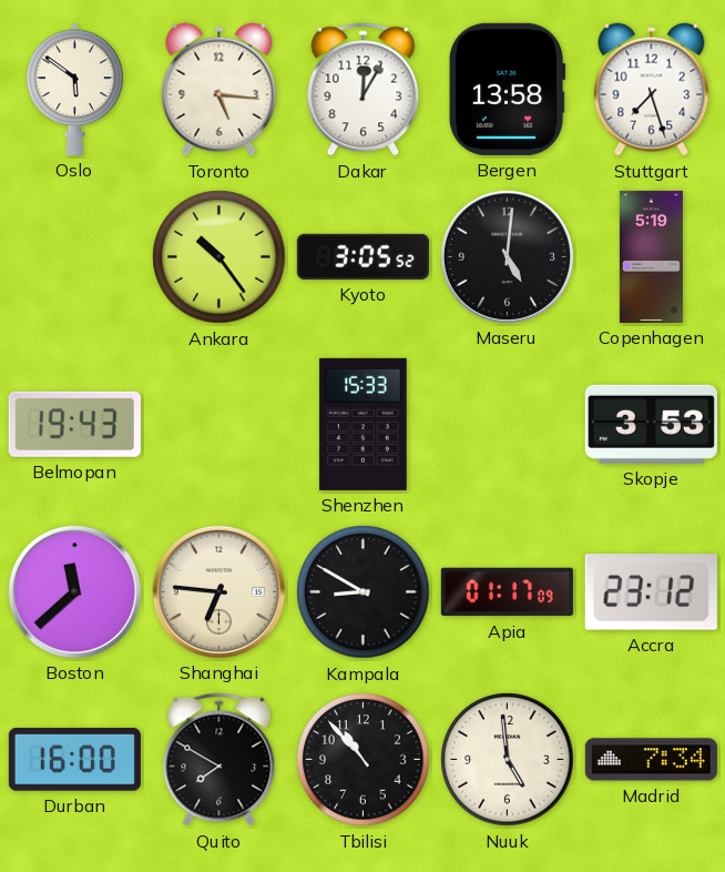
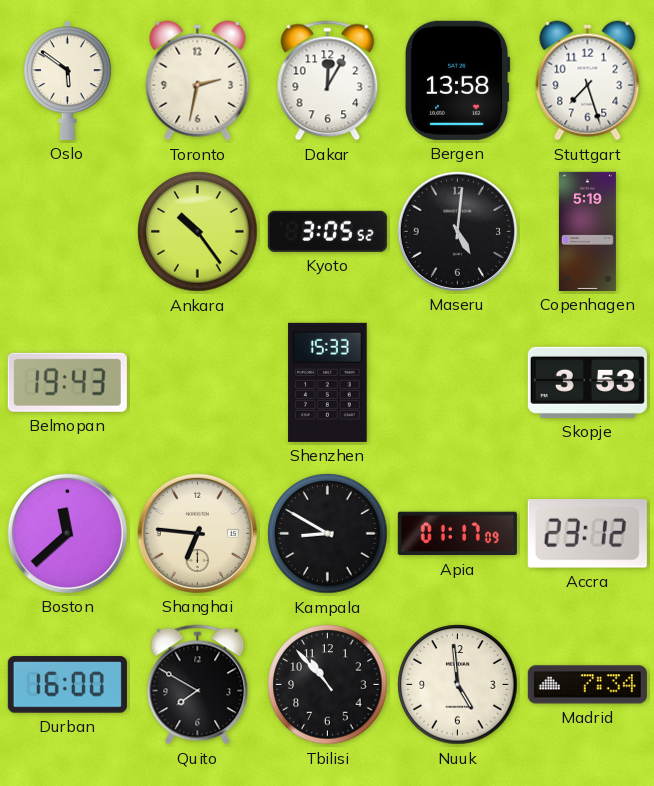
Toronto: 5:16 -> 2:32
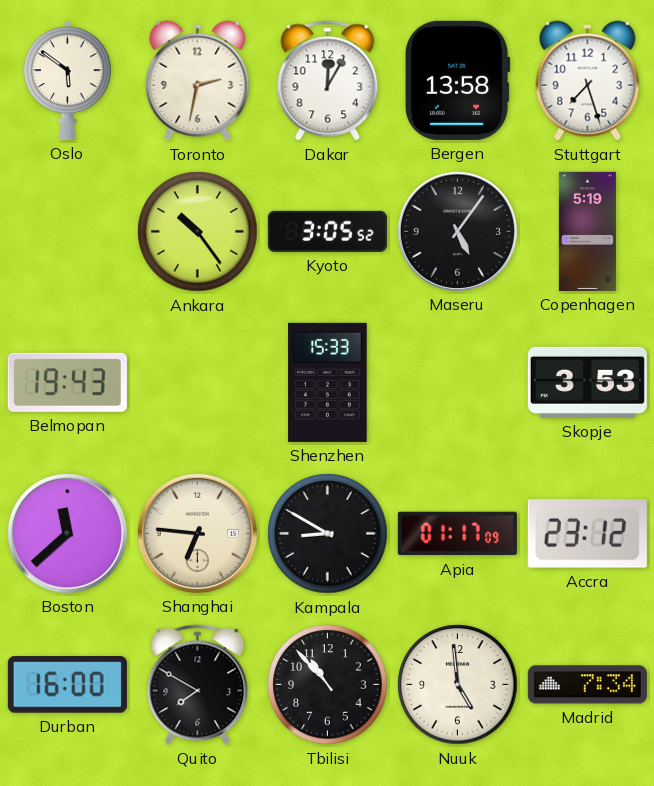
Maseru: 5:01 -> 5:06
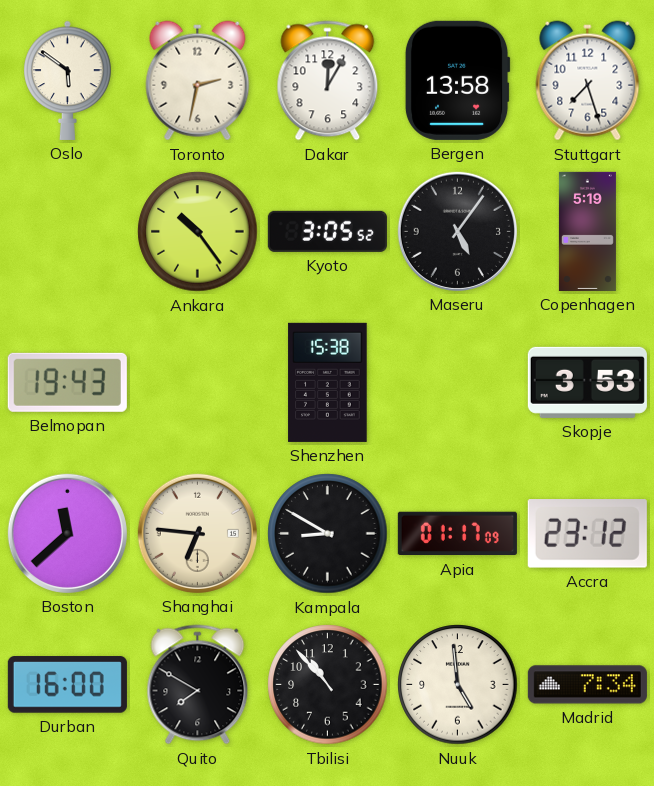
Shenzhen: 15:33 -> 15:38
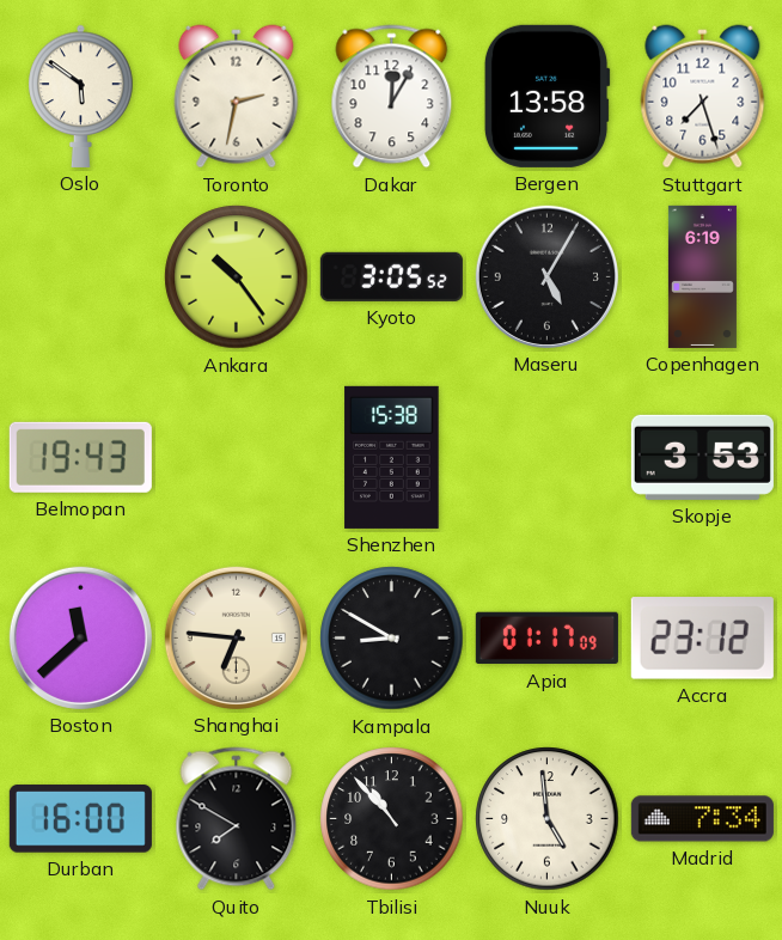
Maseru: 5:06 -> 5:05
Copenhagen: 5:19 -> 6:19
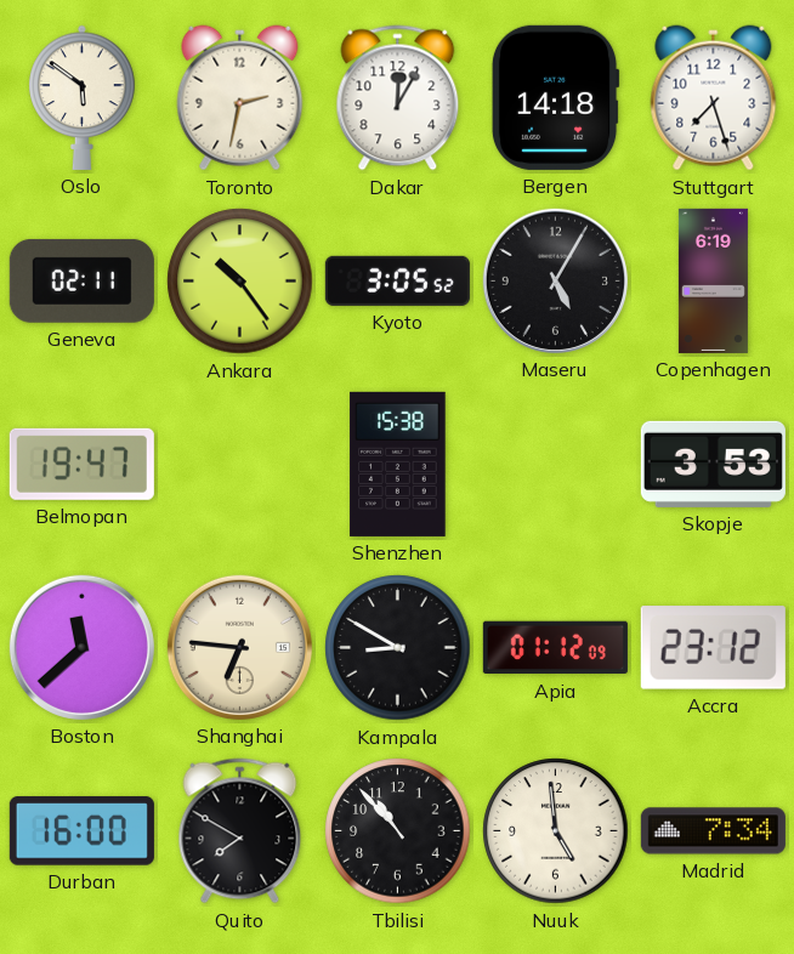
Bergen: 13:58 -> 14:18
Geneva: none -> 02:11
Belmopan: 19:43 -> 19:47
Apia: 01:17 -> 01:12
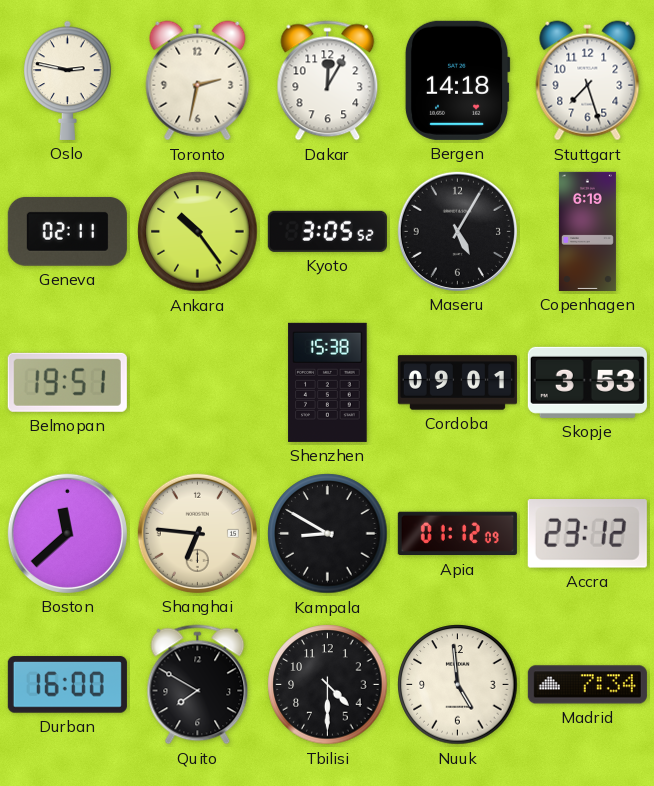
Oslo: 5:51 -> 2:47
Belmopan: 19:47 -> 19:51
Cordoba: none -> 09:01
Tbilisi: 10:53 -> 4:30
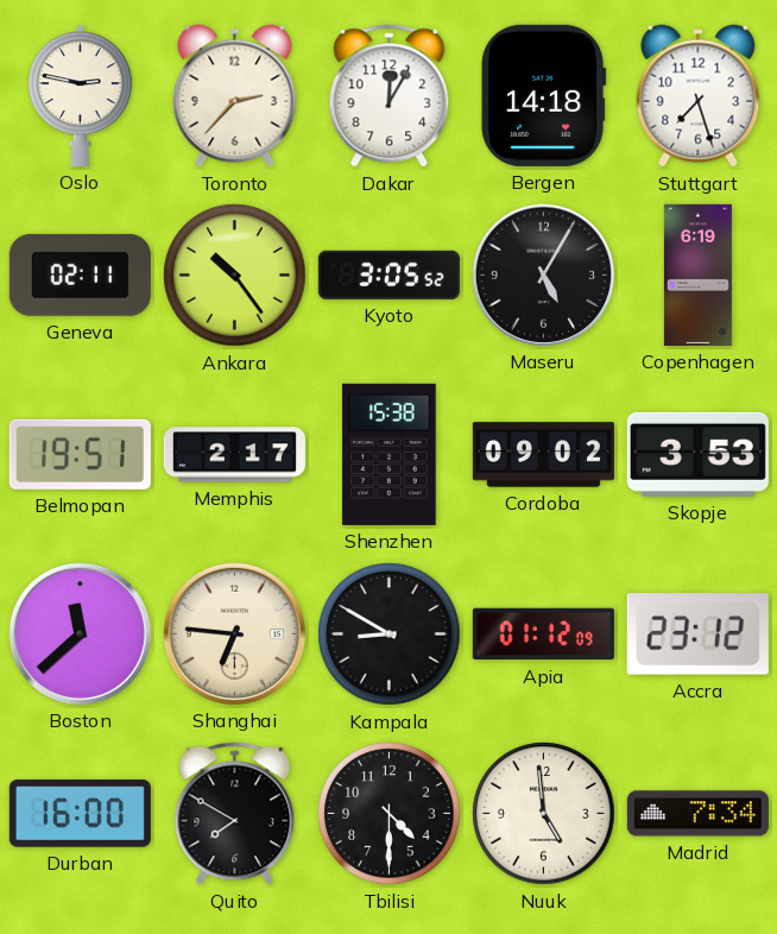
Toronto: 2:32 -> 2:37
Memphis: none -> 2:17
Cordoba: 09:01 -> 09:02
